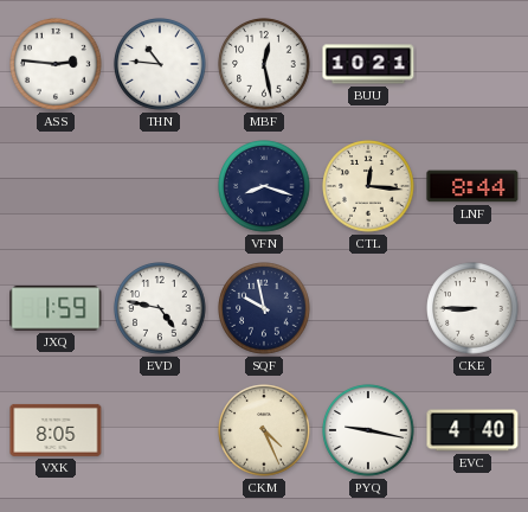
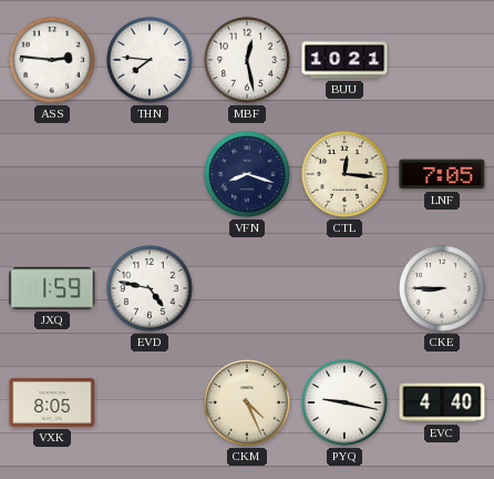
THN: 10:46 -> 7:46
LNF: 8:44 -> 7:05
SQF: 9:58 -> none
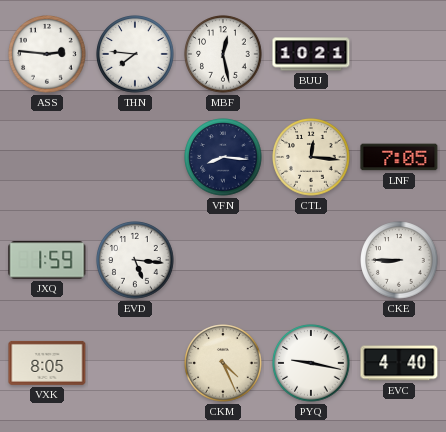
VFN: 8:18 -> 8:16
EVD: 4:47 -> 5:16
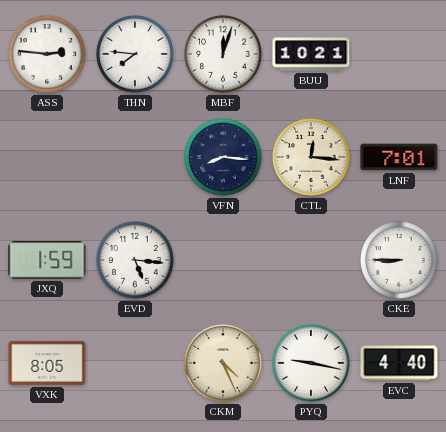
MBF: 12:28 -> 12:03
LNF: 7:05 -> 7:01
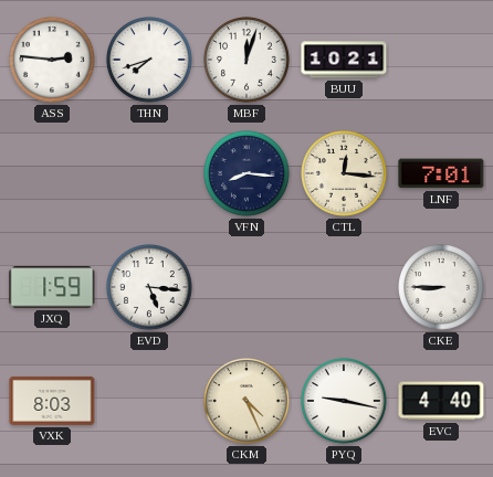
THN: 7:46 -> 7:42
VXK: 8:05 -> 8:03
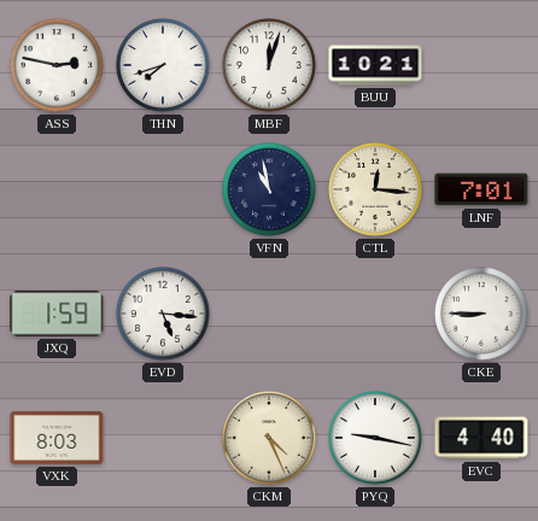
ASS: 2:46 -> 2:47
VFN: 8:16 -> 10:58
